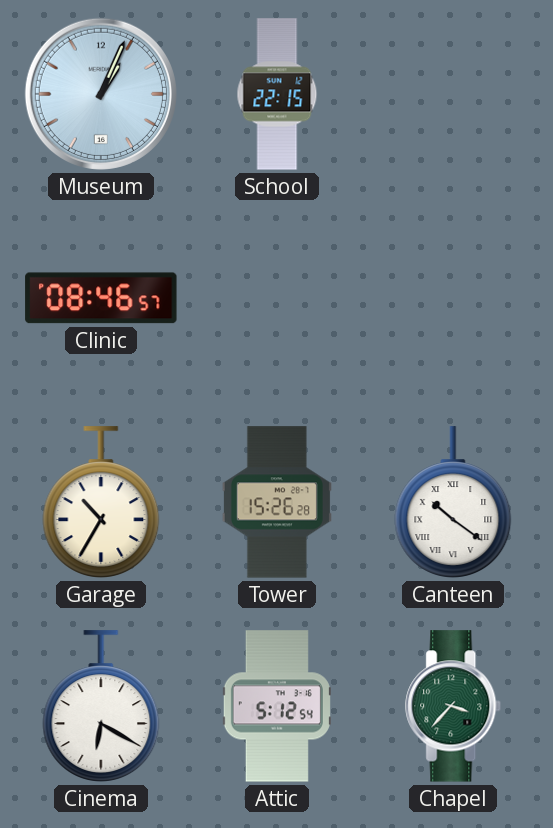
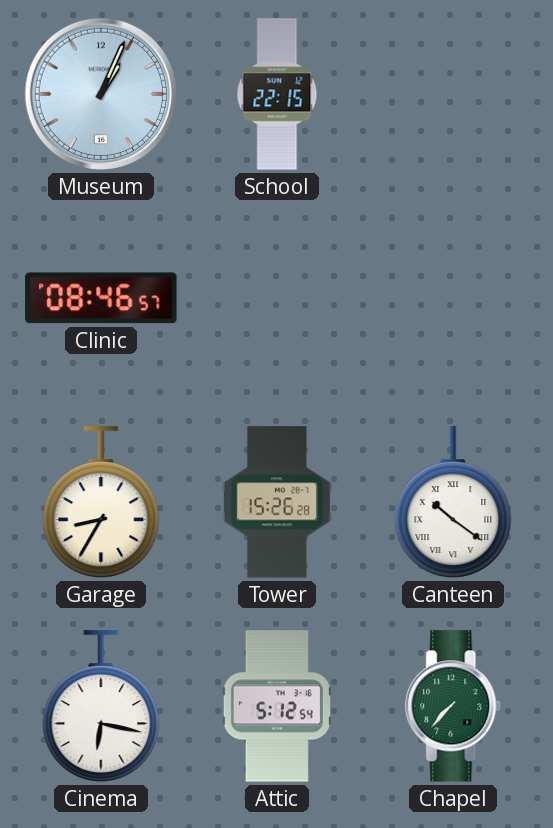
Garage: 10:35 -> 8:35
Cinema: 6:20 -> 6:17
Chapel: 3:37 -> 7:37
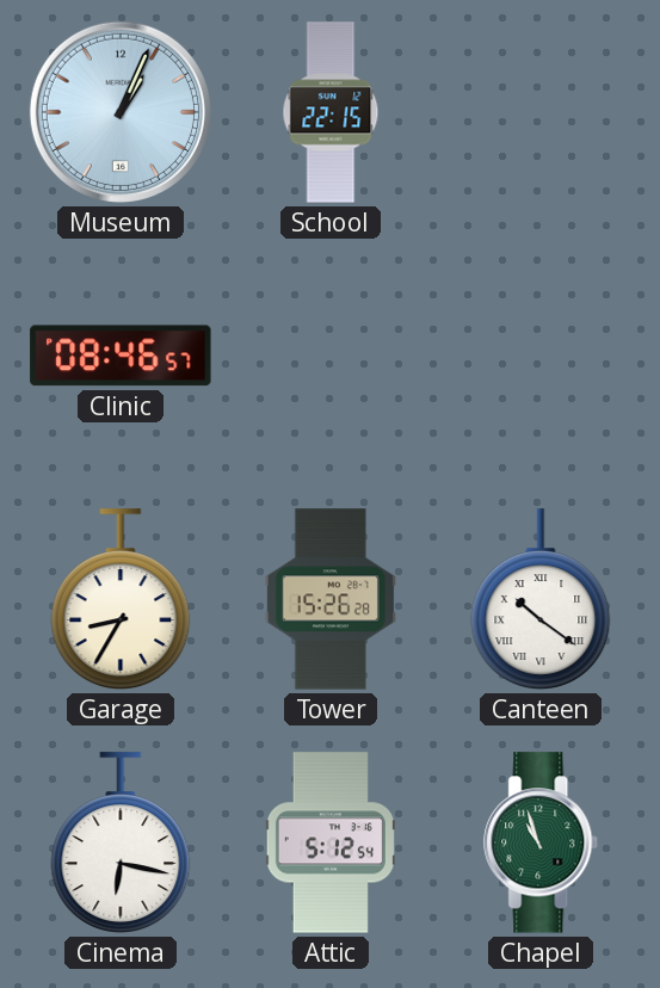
Chapel: 7:37 -> 10:57
